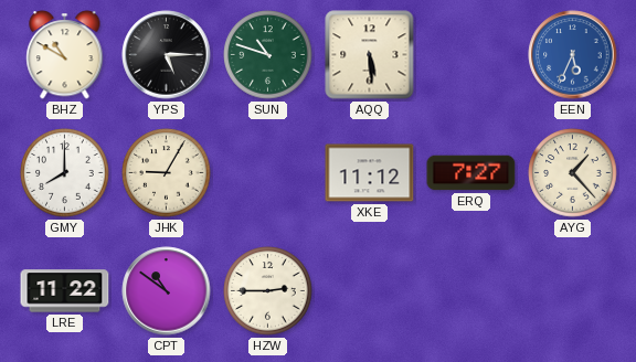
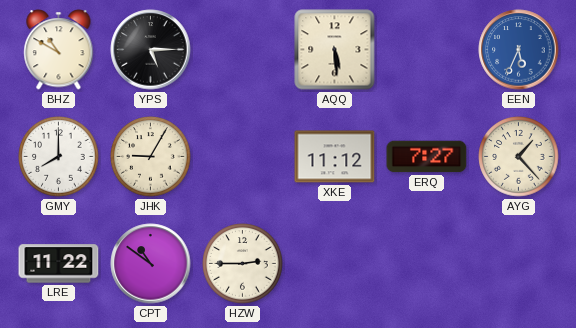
SUN: 10:48 -> none
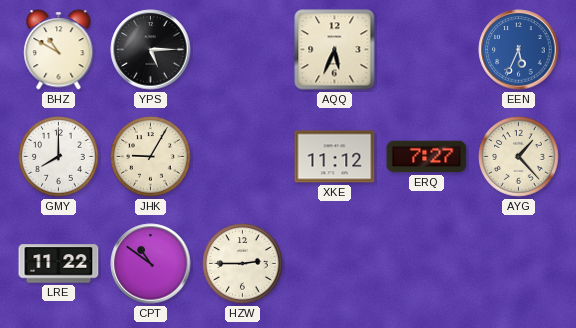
AQQ: 5:29 -> 5:34
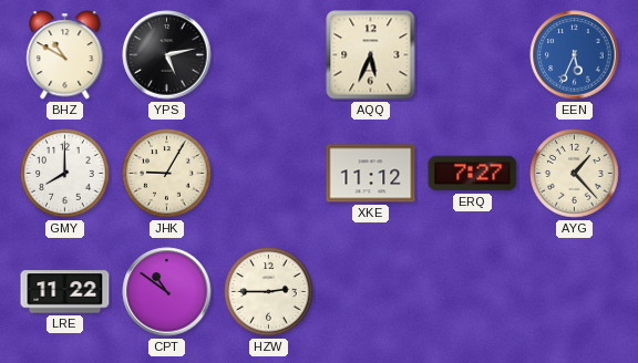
YPS: 5:15 -> 5:13
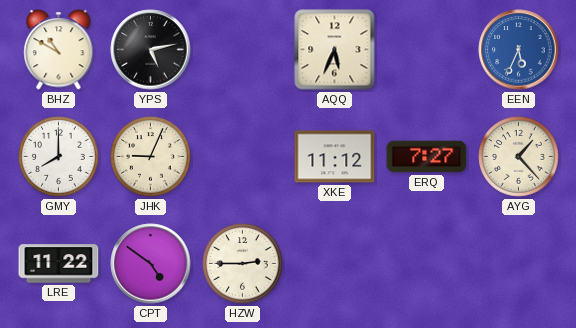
JHK: 9:05 -> 9:04
CPT: 10:51 -> 4:51
